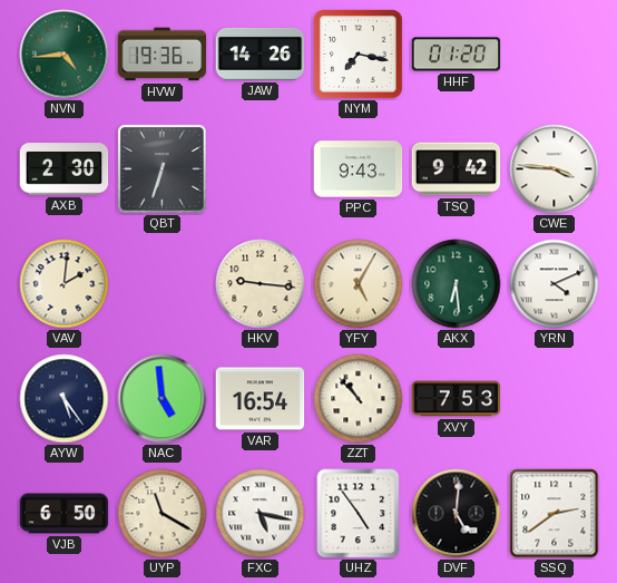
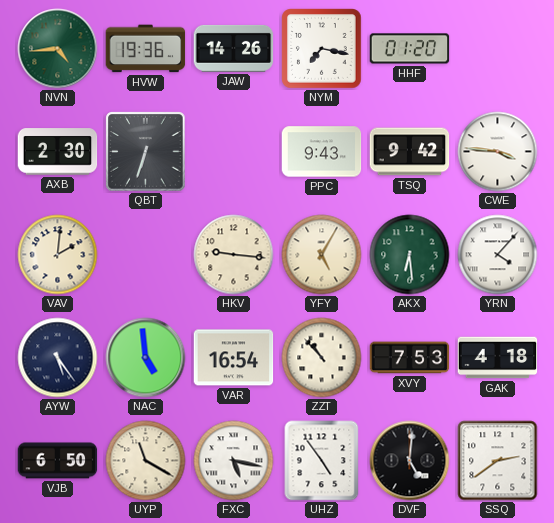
YRN: 4:11 -> 4:07
GAK: none -> 4:18
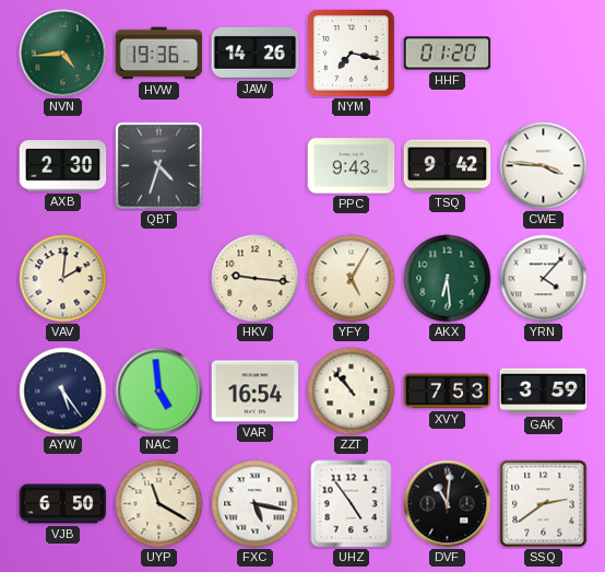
QBT: 6:33 -> 4:33
GAK: 4:18 -> 3:59
DVF: 5:01 -> 11:01
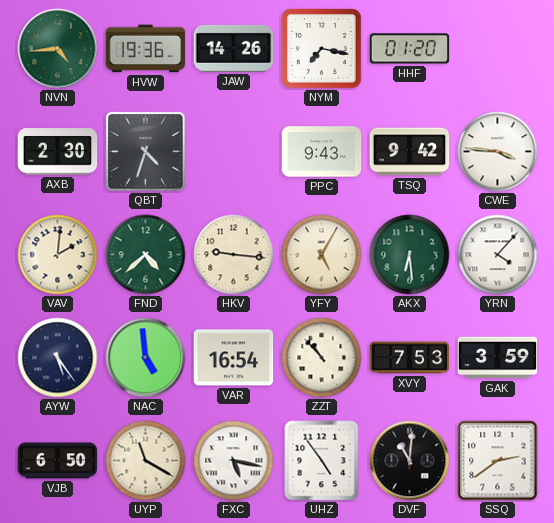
FND: none -> 4:38
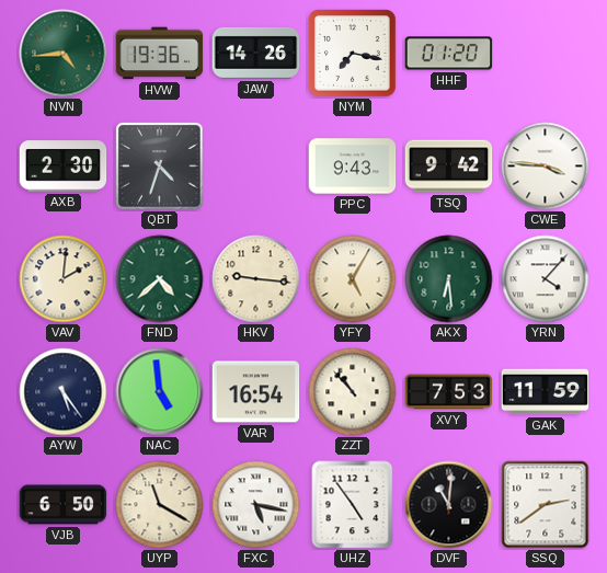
GAK: 3:59 -> 11:59
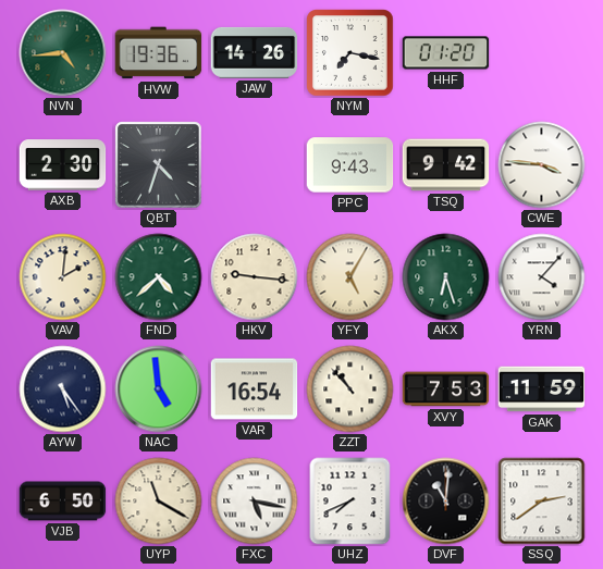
AKX: 6:29 -> 6:27
UHZ: 4:54 -> 7:41
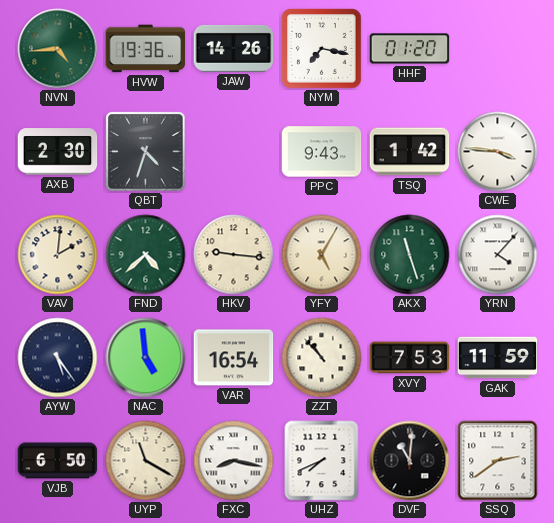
TSQ: 9:42 -> 1:42
AKX: 6:27 -> 11:27
FXC: 5:17 -> 8:17
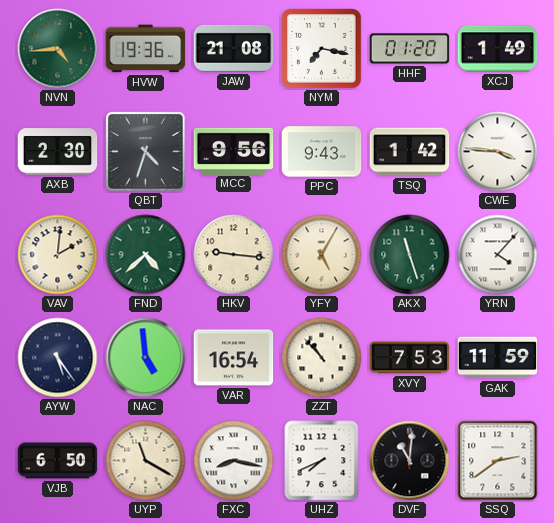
JAW: 14:26 -> 21:08
XCJ: none -> 1:49
MCC: none -> 9:56
